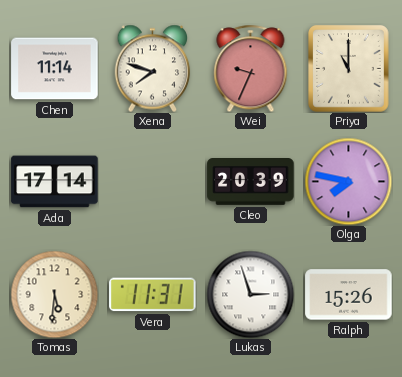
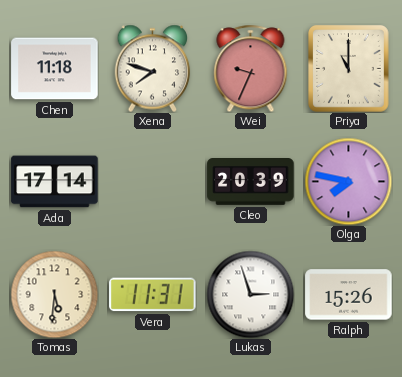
Chen: 11:14 -> 11:18
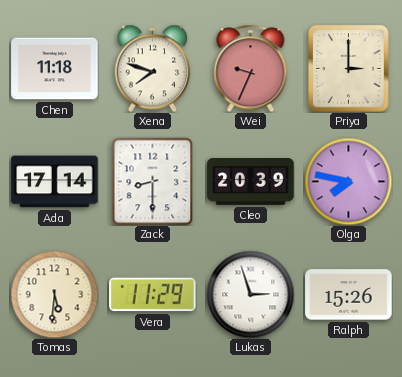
Priya: 11:00 -> 3:00
Zack: none -> 8:30
Vera: 11:31 -> 11:29
